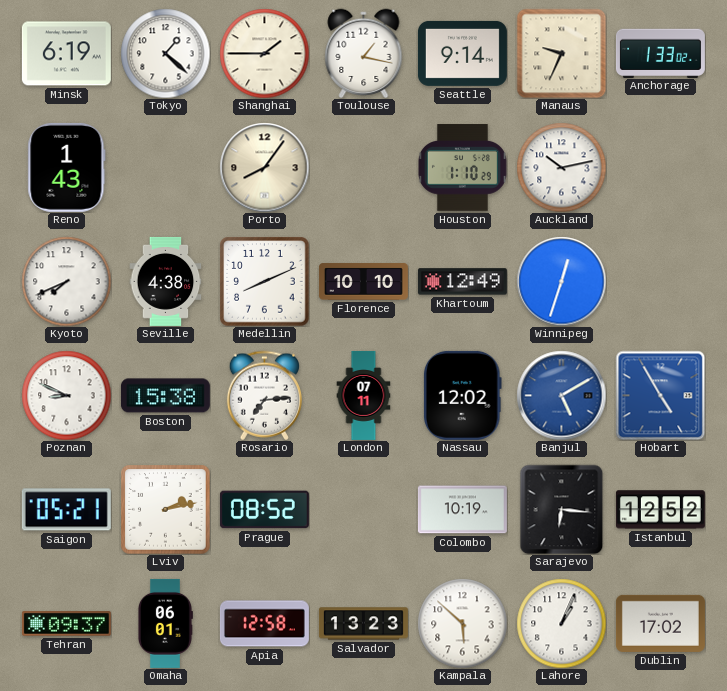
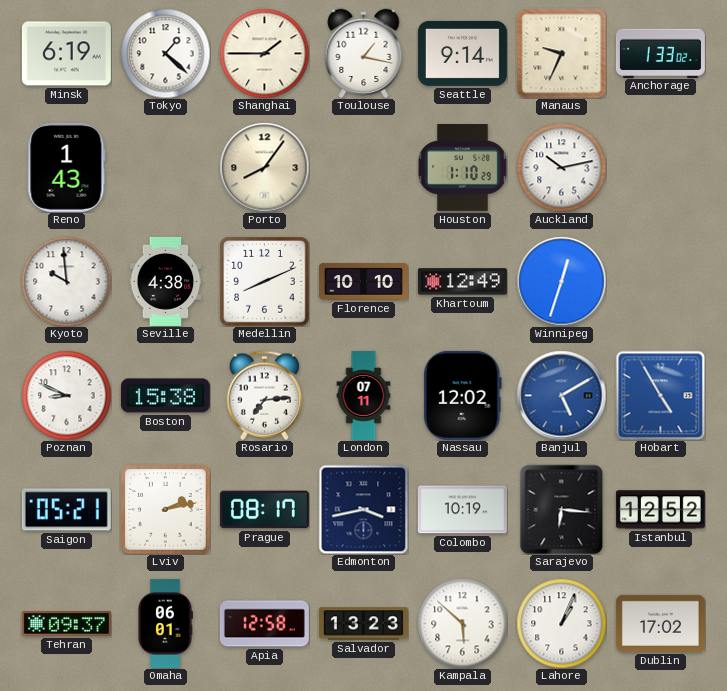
Kyoto: 7:41 -> 9:59
Prague: 08:52 -> 08:17
Edmonton: none -> 3:43
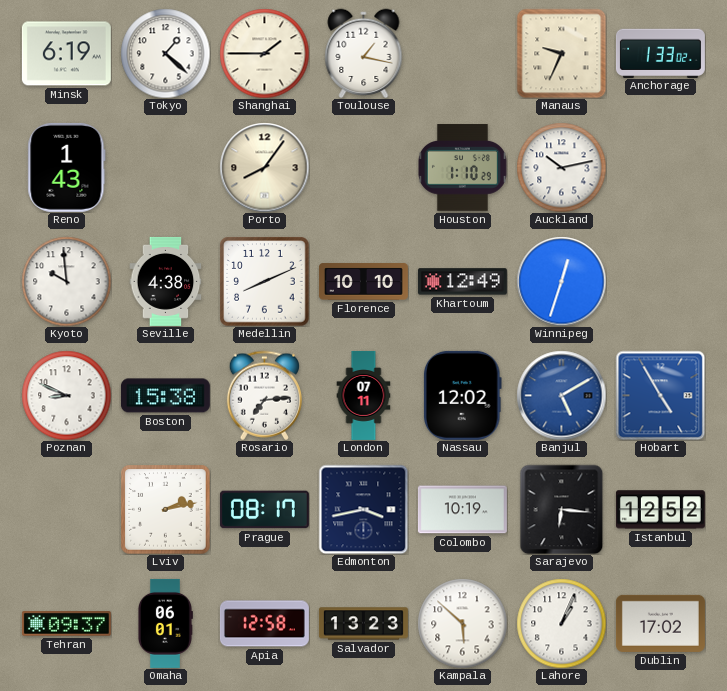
Seattle: 9:14 -> none
Saigon: 05:21 -> none
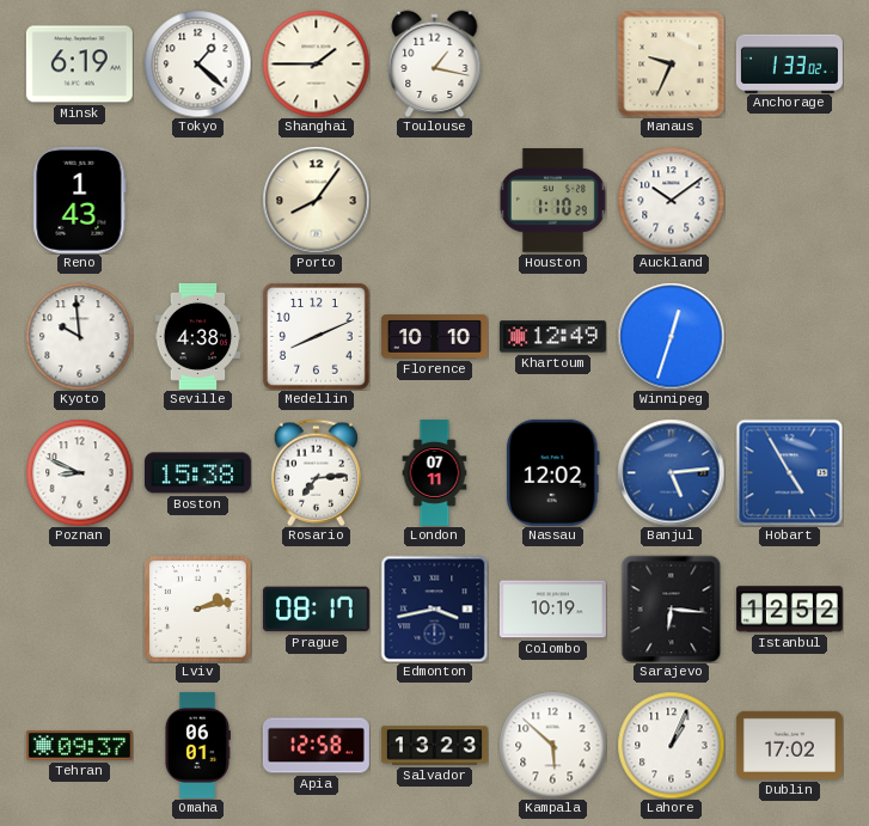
Auckland: 10:13 -> 10:09
Banjul: 5:10 -> 5:14
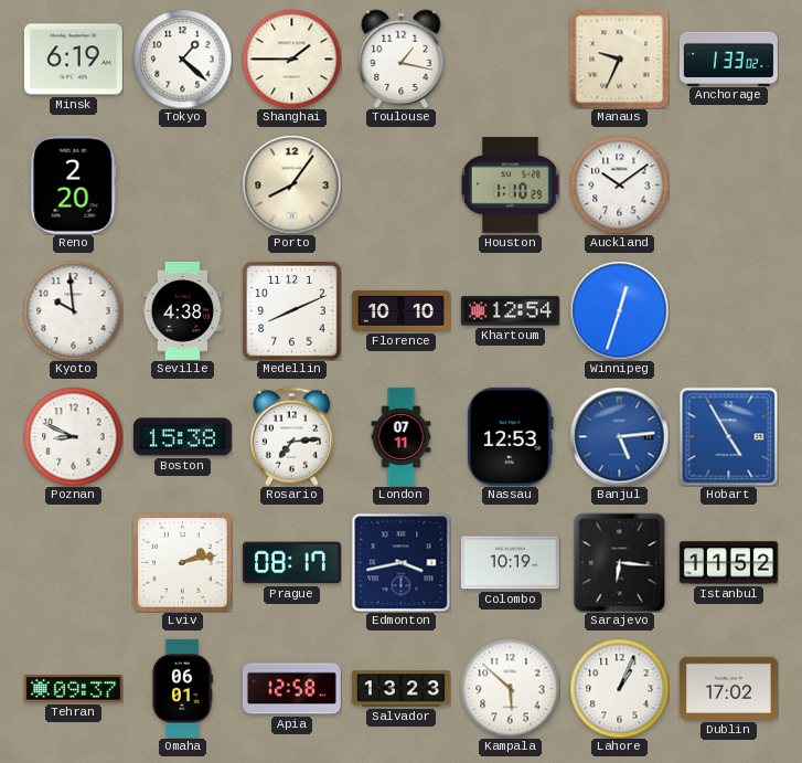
Reno: 1:43 -> 2:20
Khartoum: 12:49 -> 12:54
Nassau: 12:02 -> 12:53
Istanbul: 12:52 -> 11:52
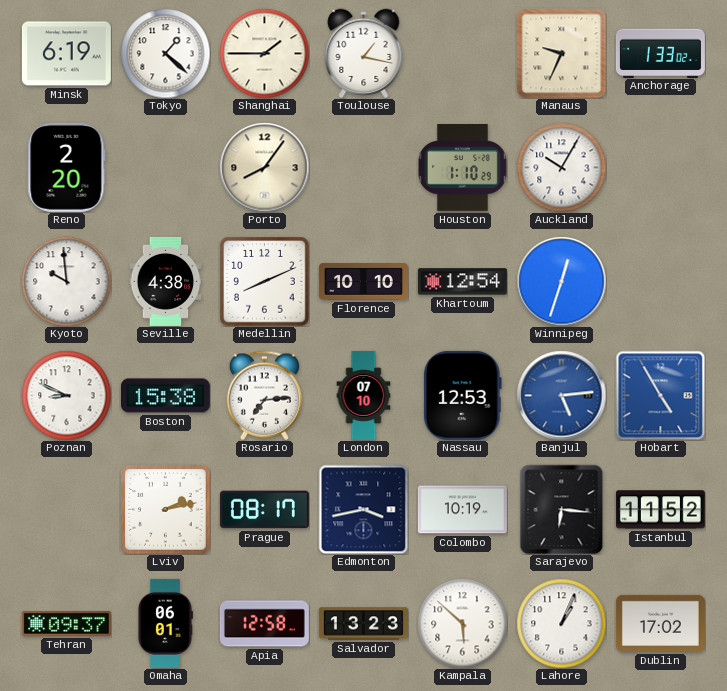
Auckland: 10:09 -> 10:05
London: 07:11 -> 07:10
